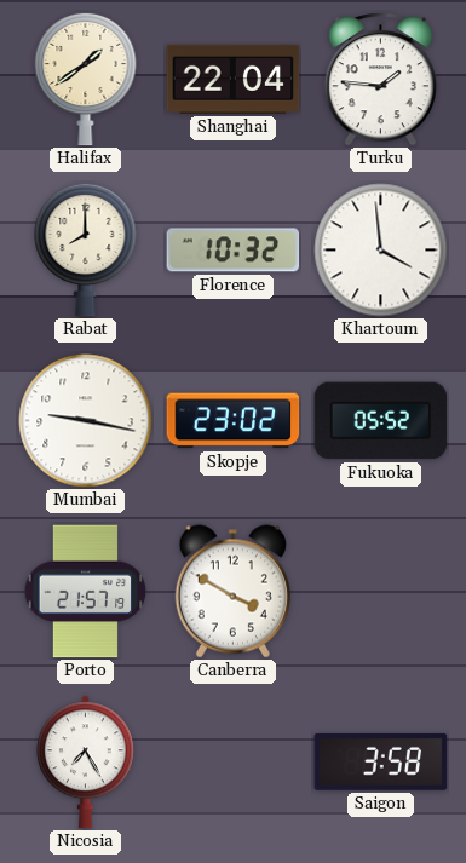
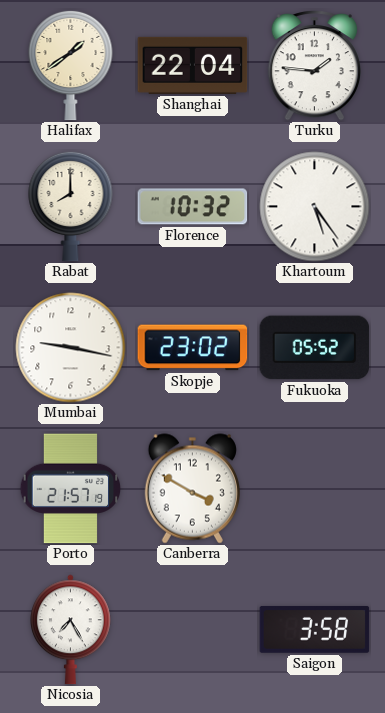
Khartoum: 3:59 -> 5:24
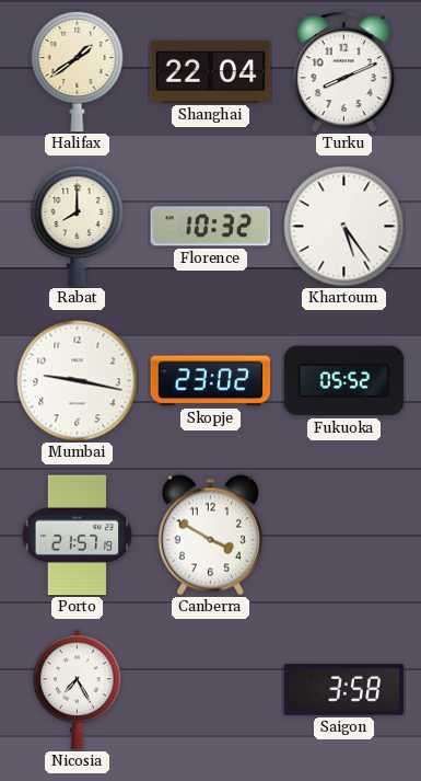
Turku: 1:46 -> 8:11
